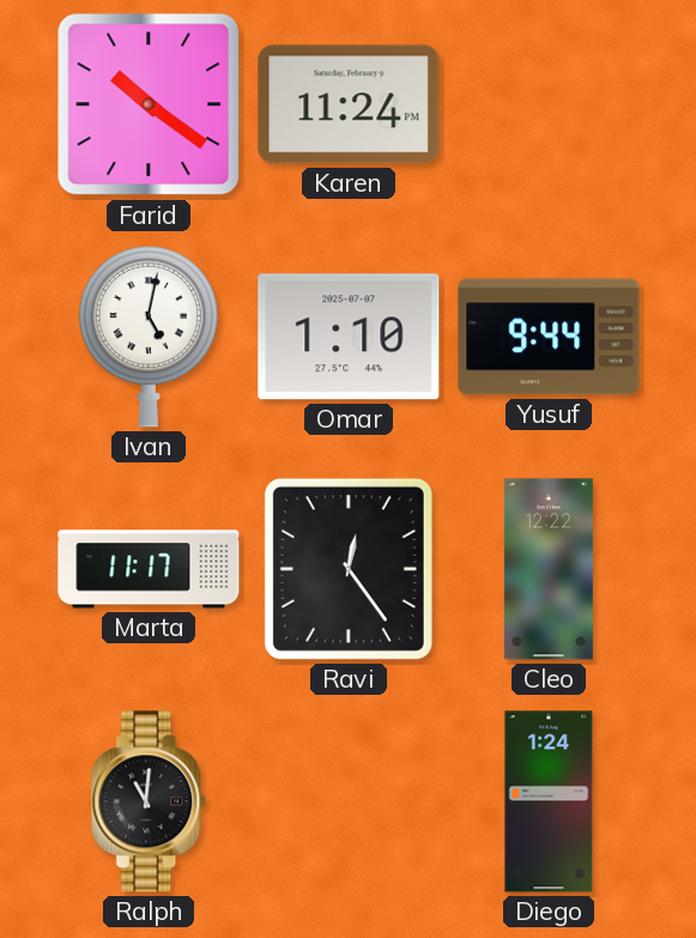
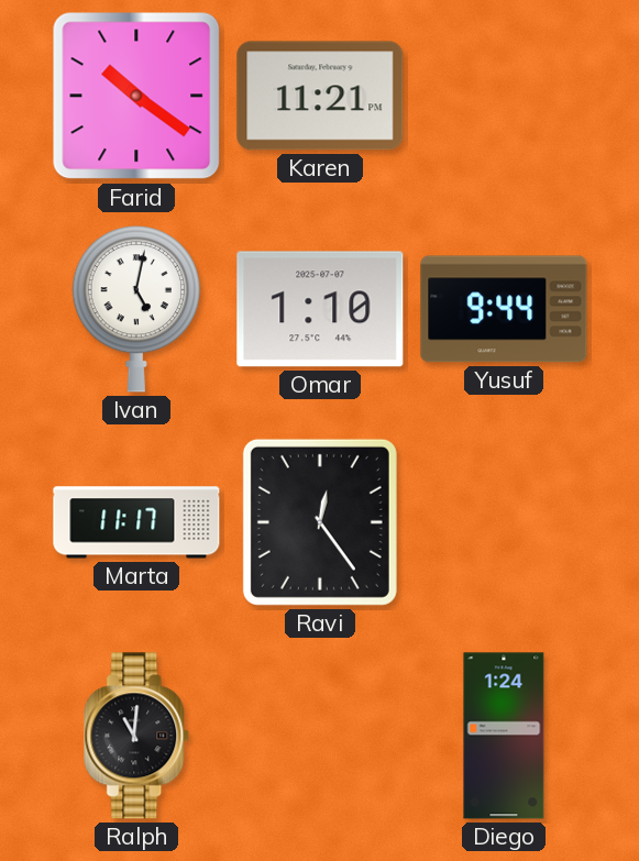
Karen: 11:24 -> 11:21
Cleo: 12:22 -> none
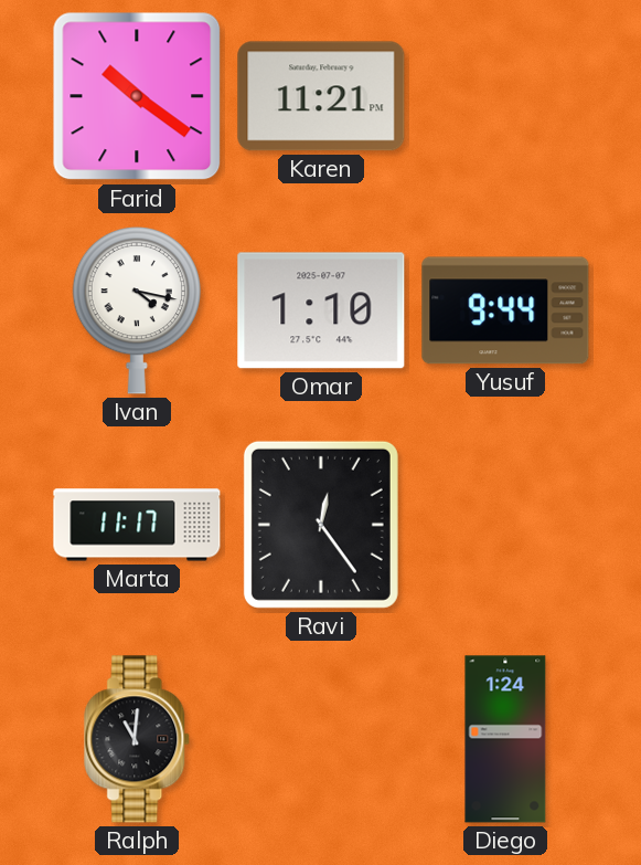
Ivan: 5:02 -> 4:17
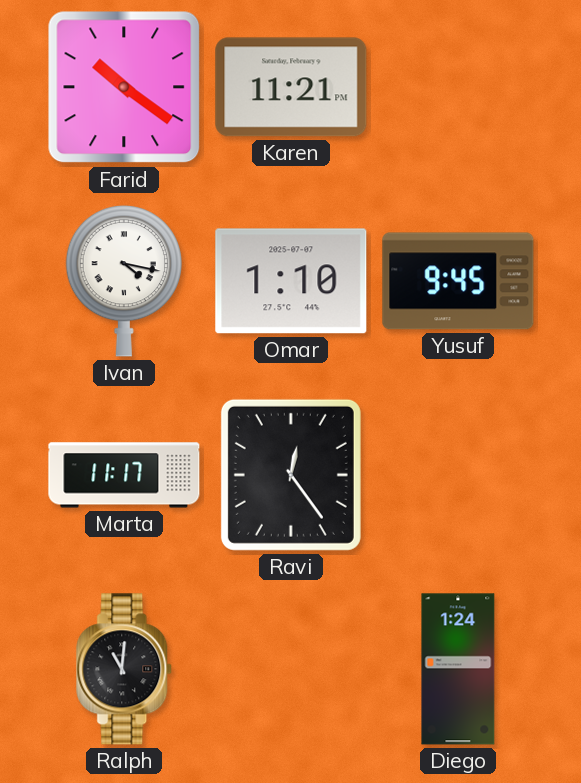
Yusuf: 9:44 -> 9:45
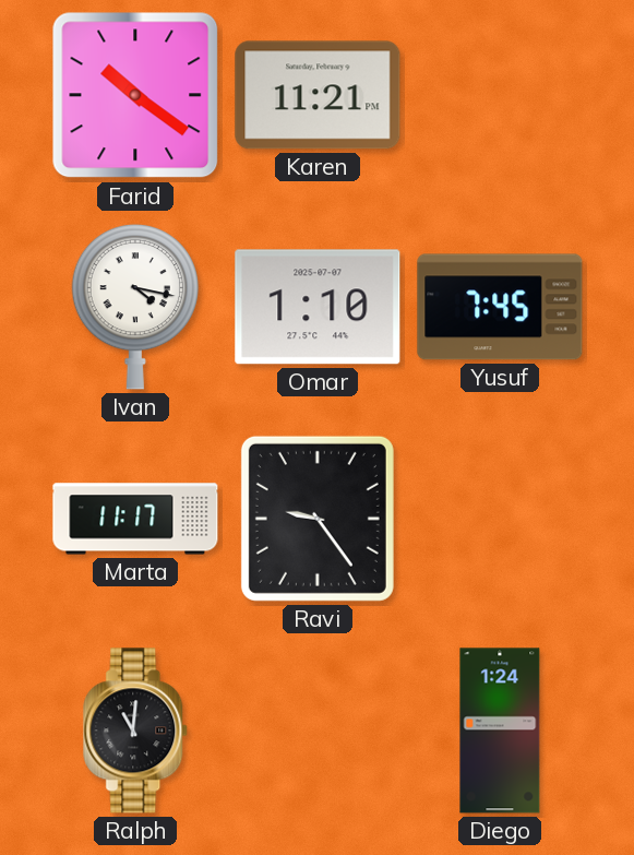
Yusuf: 9:45 -> 7:45
Ravi: 12:24 -> 9:24
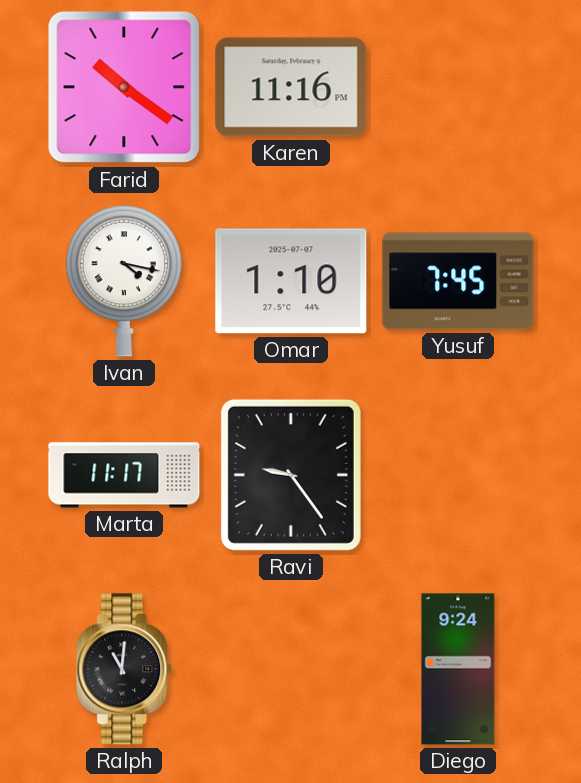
Karen: 11:21 -> 11:16
Diego: 1:24 -> 9:24
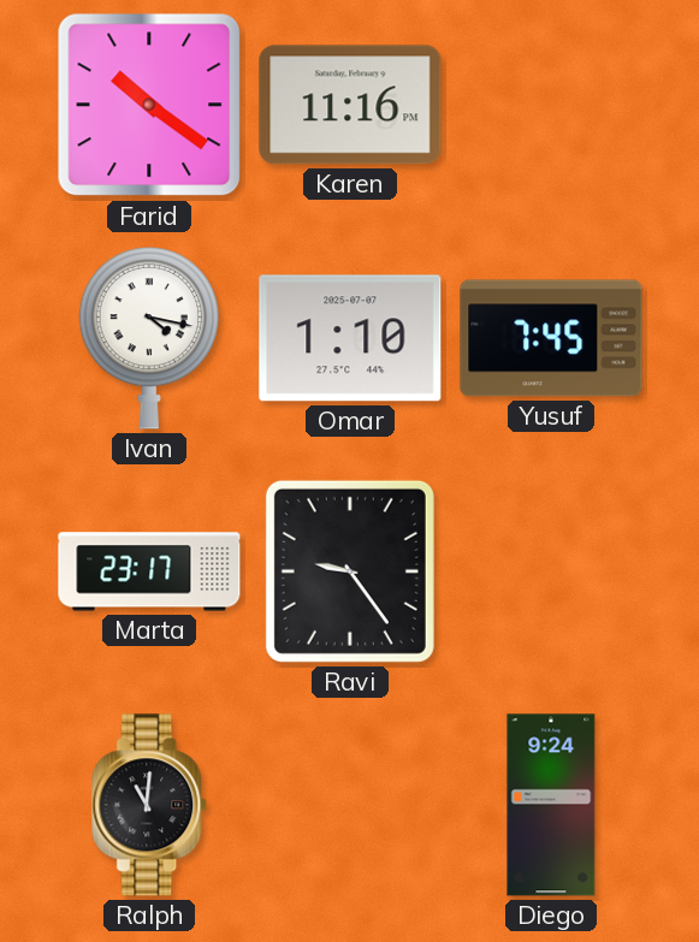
Marta: 11:17 -> 23:17
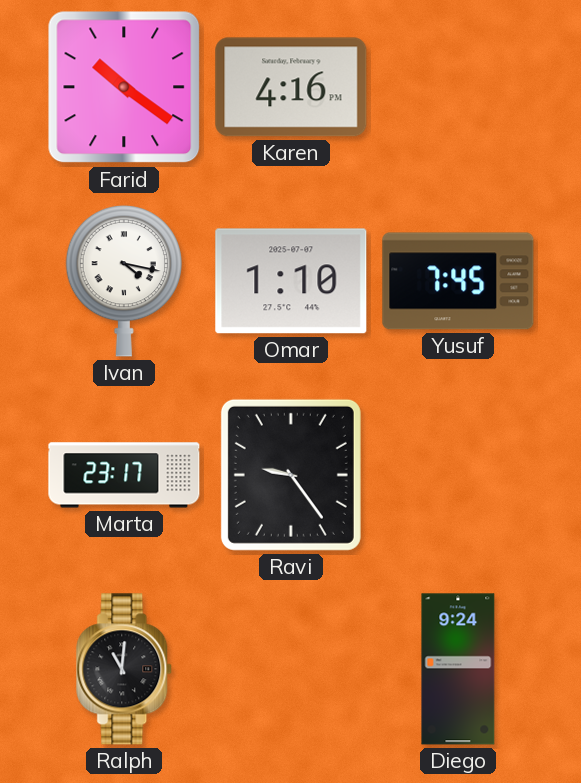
Karen: 11:16 -> 4:16
